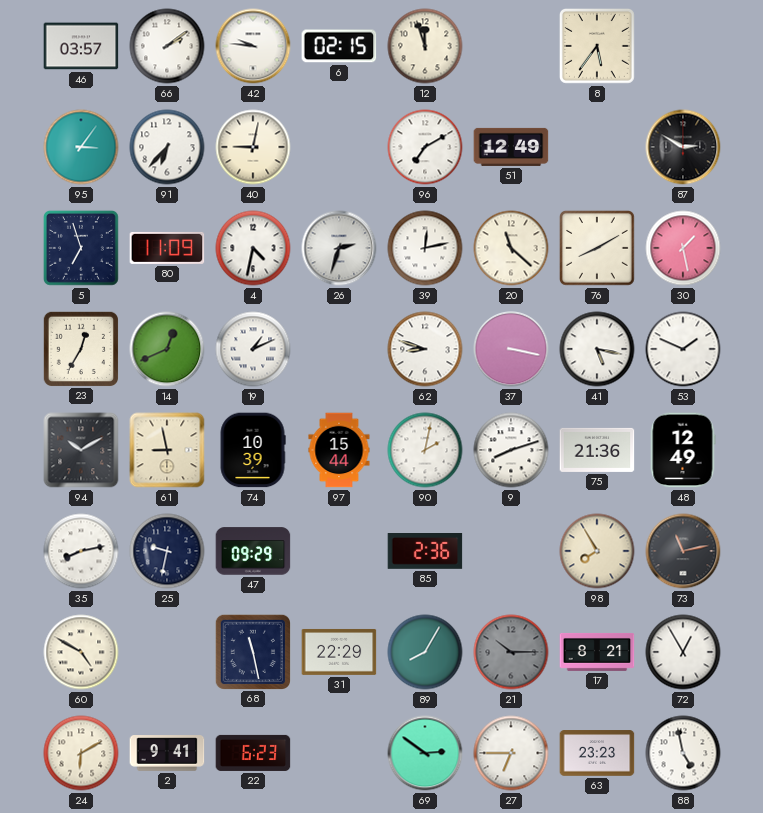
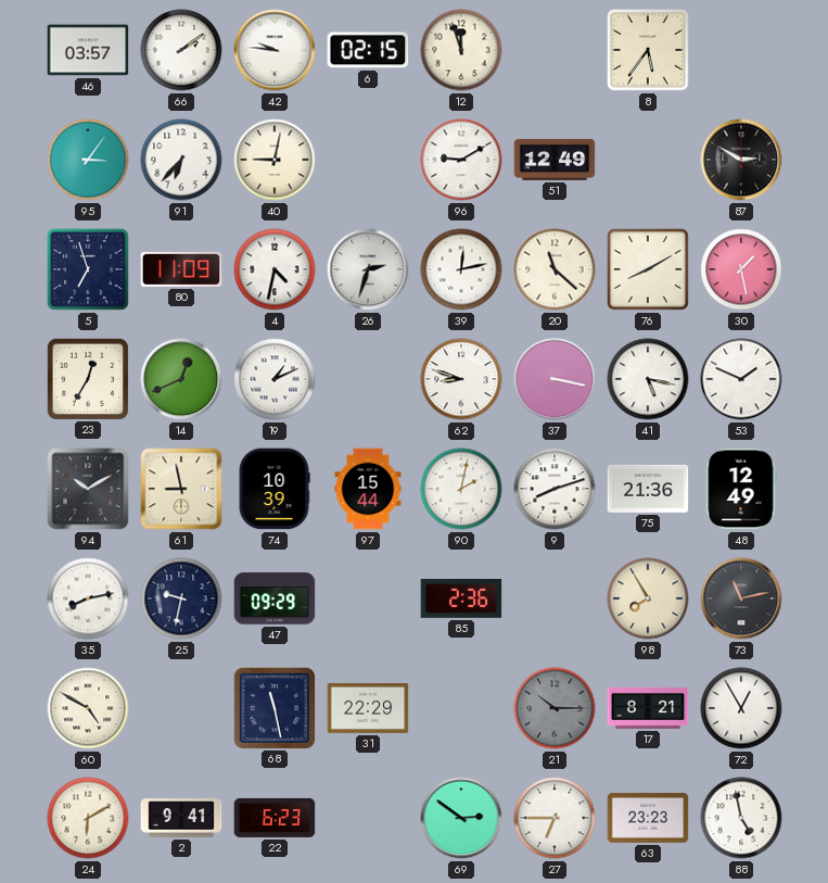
96: 7:10 -> 9:10
89: 8:05 -> none
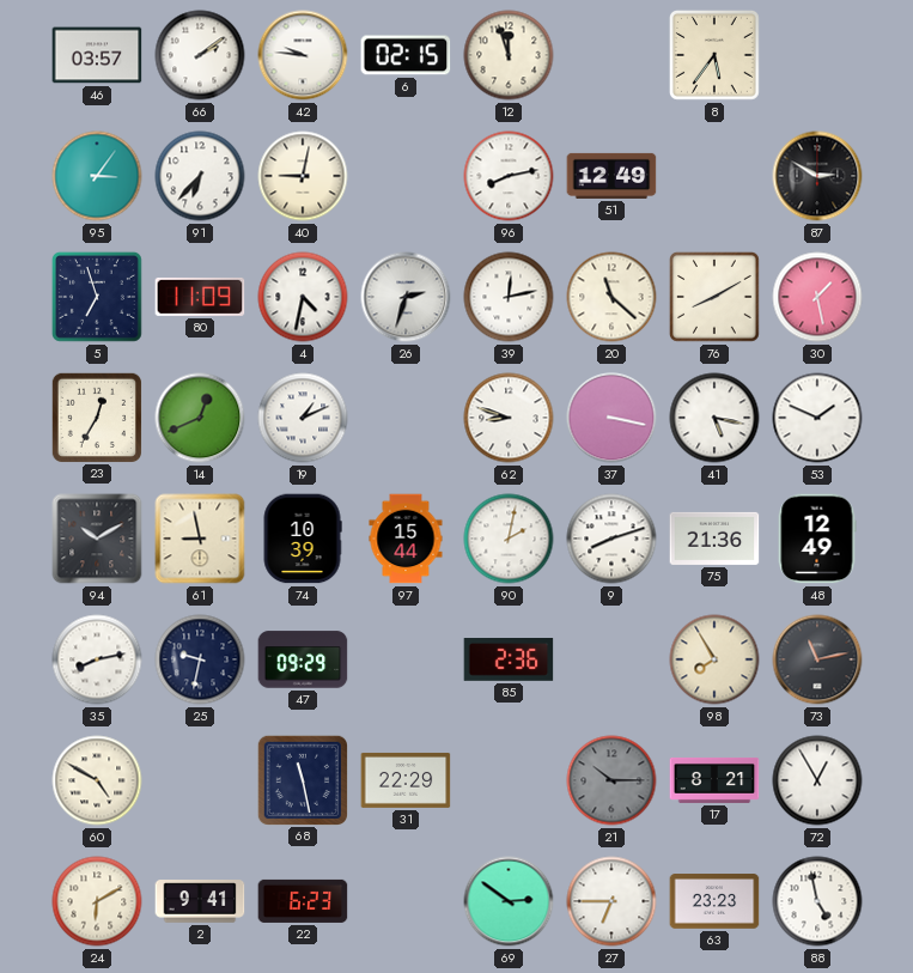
96: 9:10 -> 8:13
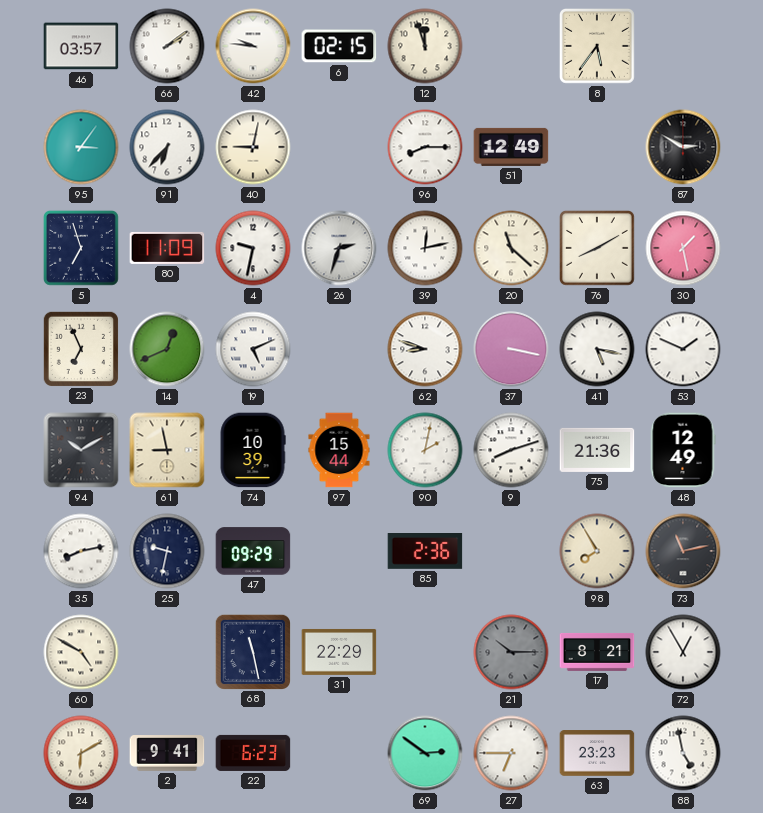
96: 8:13 -> 8:15
4: 4:32 -> 9:32
23: 12:35 -> 6:56
19: 1:11 -> 5:11
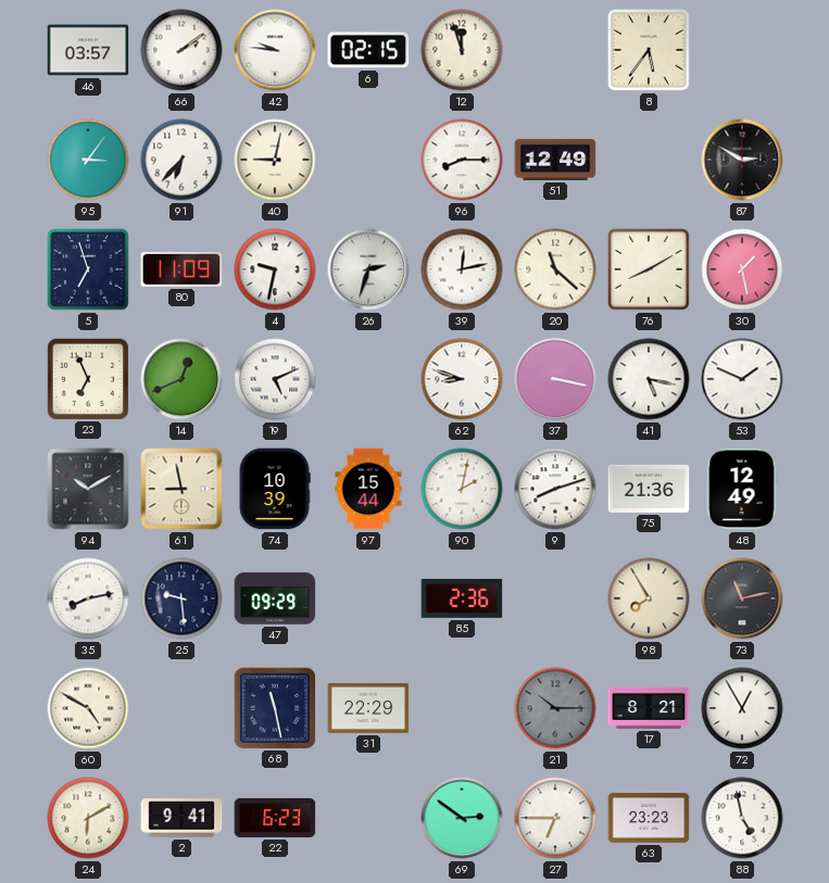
25: 9:32 -> 9:29
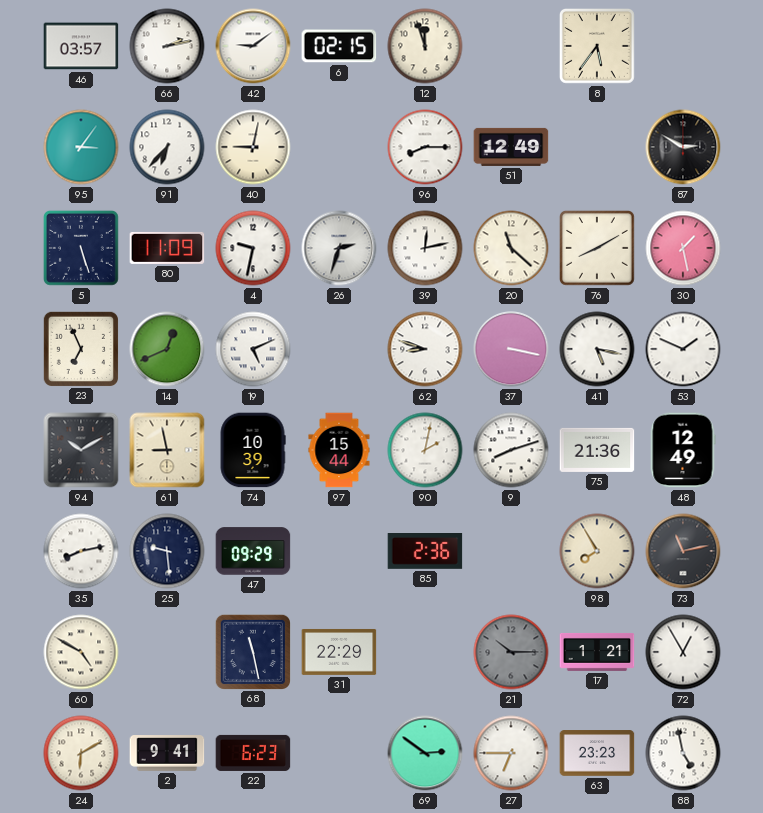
66: 2:09 -> 2:13
42: 9:46 -> 9:09
5: 6:57 -> 5:27
17: 8:21 -> 1:21
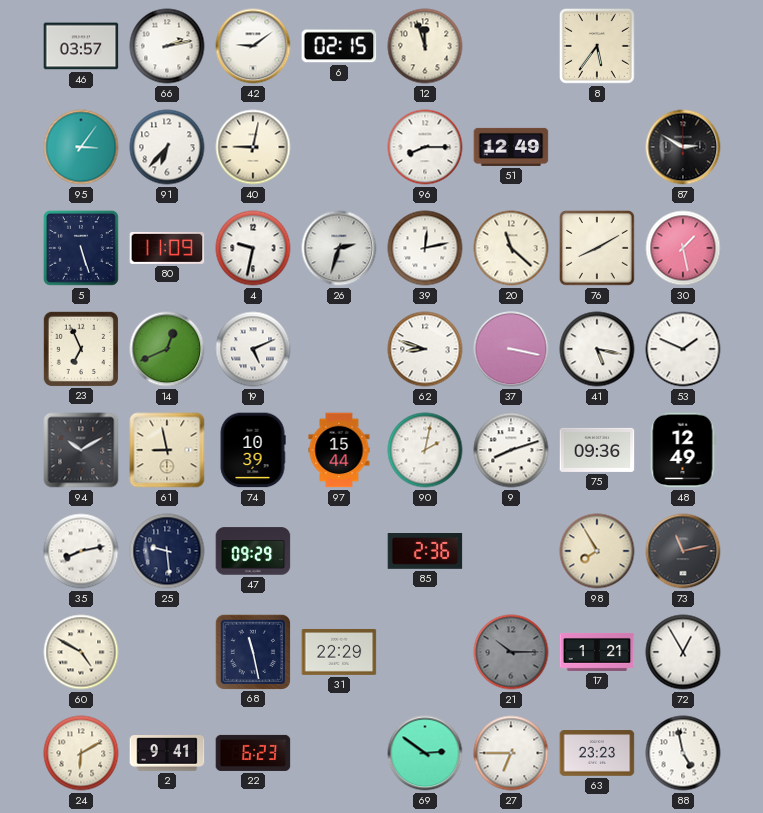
75: 21:36 -> 09:36
